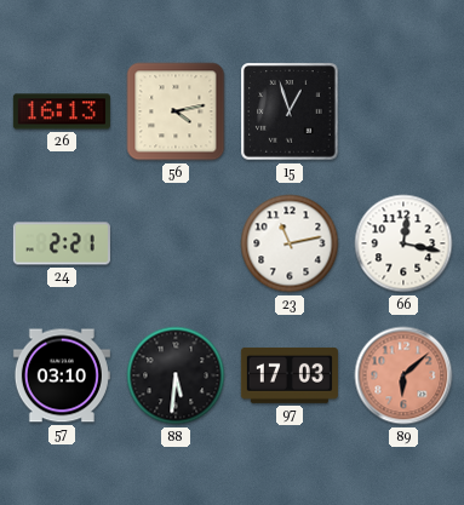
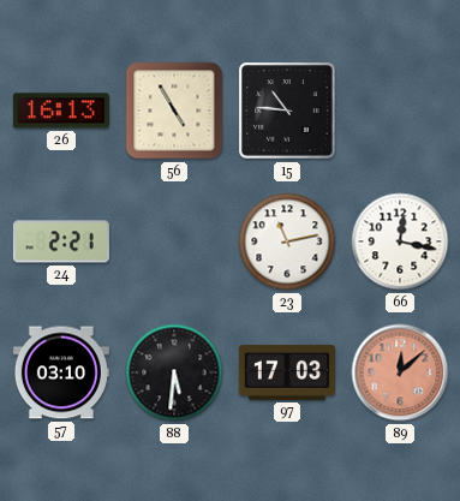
56: 4:13 -> 4:55
15: 12:57 -> 10:46
89: 6:08 -> 12:08
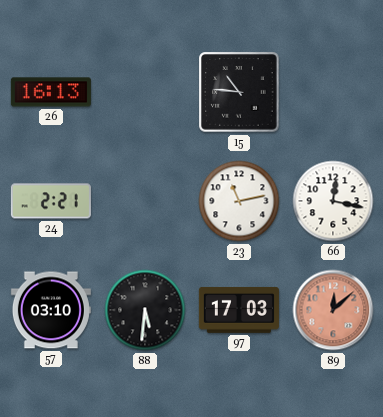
56: 4:55 -> none
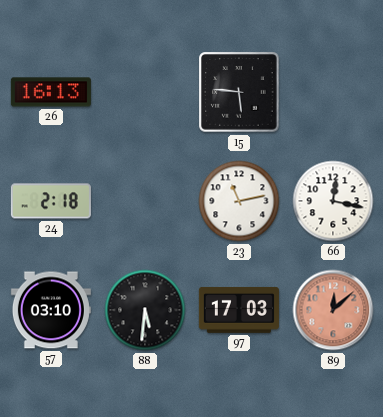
15: 10:46 -> 5:46
24: 2:21 -> 2:18
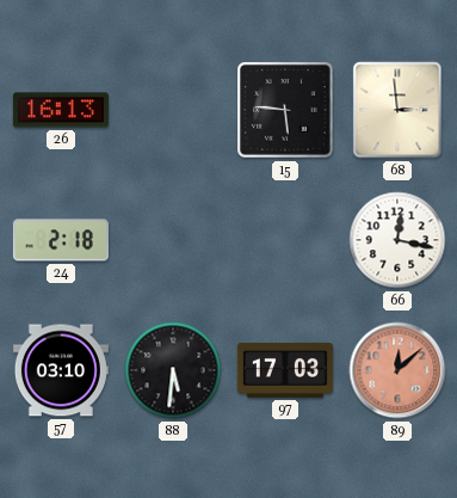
68: none -> 2:59
23: 11:13 -> none
